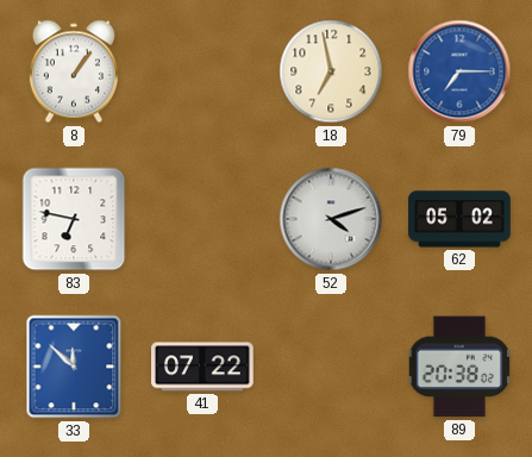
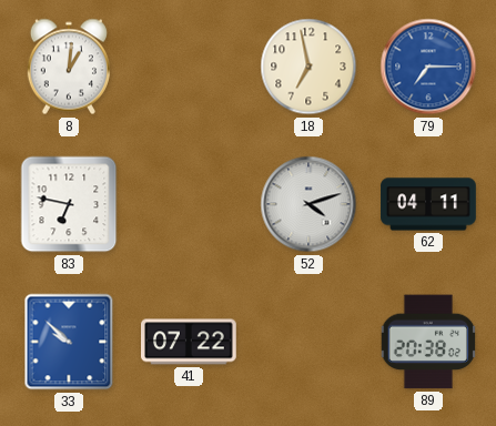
8: 1:06 -> 1:01
62: 05:02 -> 04:11
33: 11:52 -> 9:52
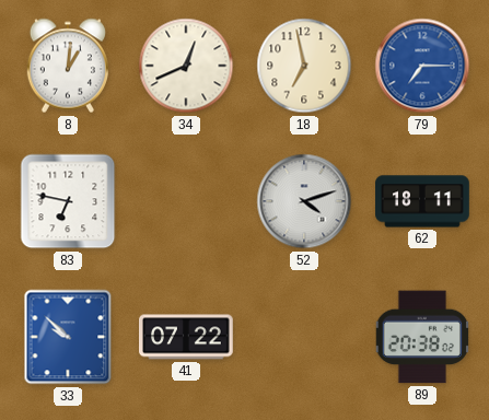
34: none -> 12:41
62: 04:11 -> 18:11
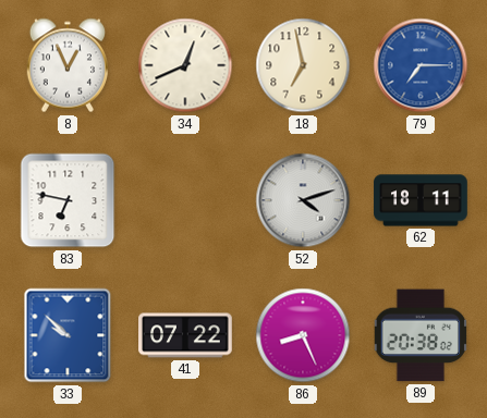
8: 1:01 -> 12:56
86: none -> 8:26
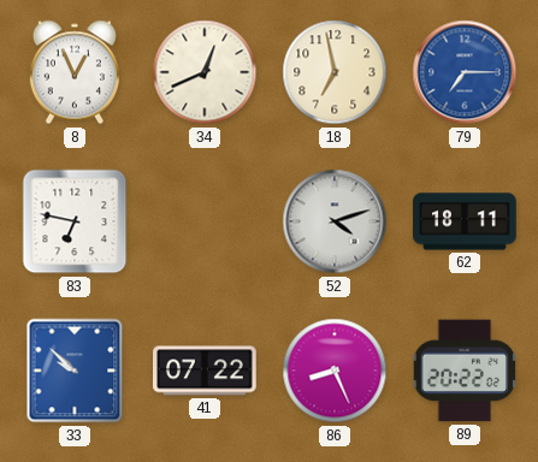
89: 20:38 -> 20:22
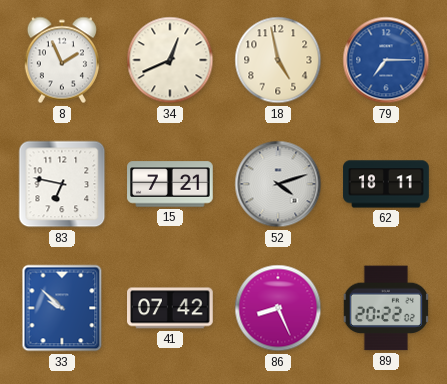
8: 12:56 -> 1:56
18: 6:58 -> 4:58
15: none -> 7:21
41: 07:22 -> 07:42
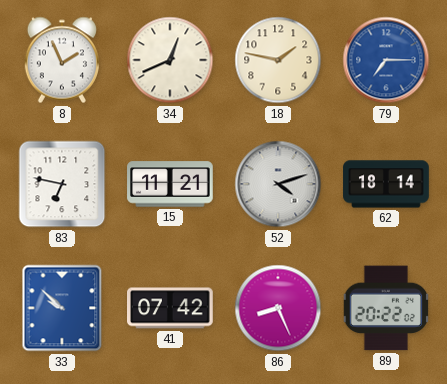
18: 4:58 -> 1:47
15: 7:21 -> 11:21
62: 18:11 -> 18:14
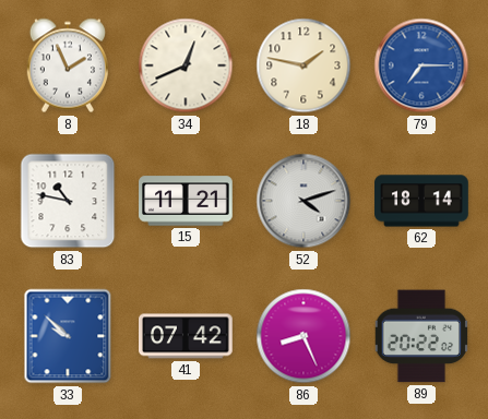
83: 6:47 -> 10:47
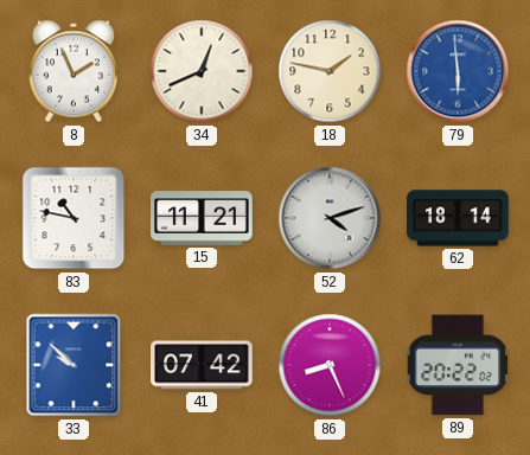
79: 7:15 -> 5:59
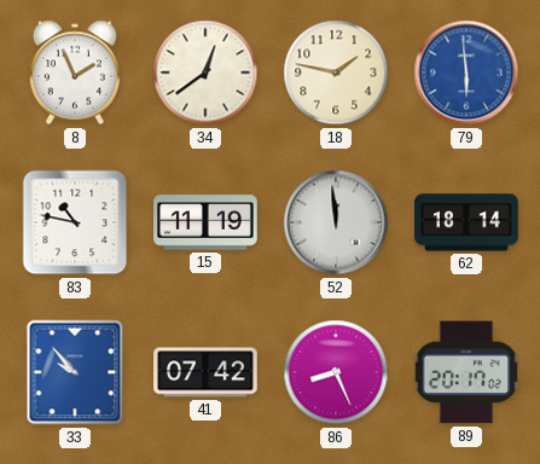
34: 12:41 -> 12:39
15: 11:21 -> 11:19
52: 4:12 -> 11:59
33: 9:52 -> 9:53
89: 20:22 -> 20:17
